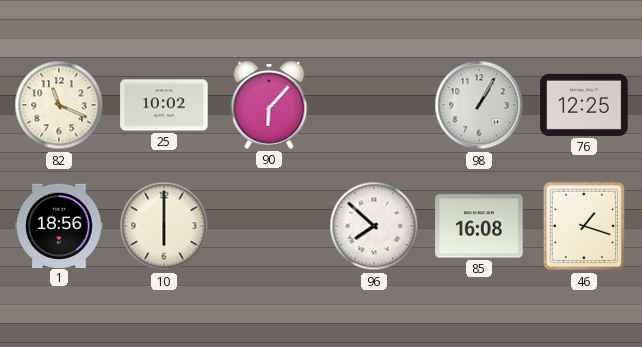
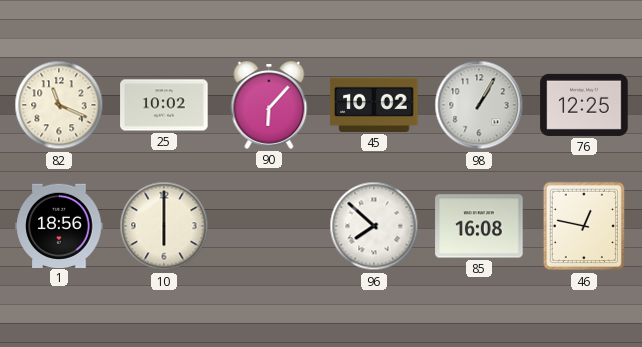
45: none -> 10:02
46: 1:18 -> 12:47
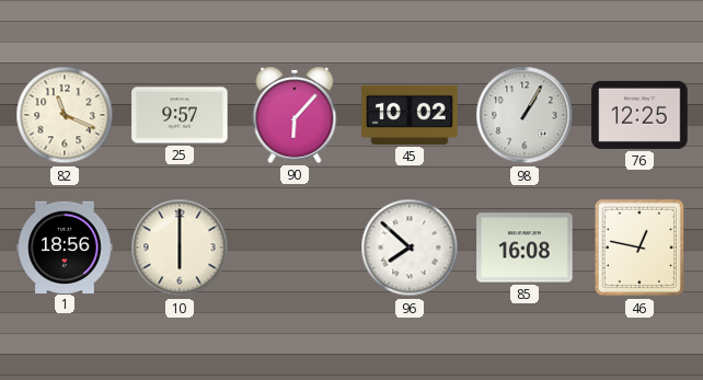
25: 10:02 -> 9:57
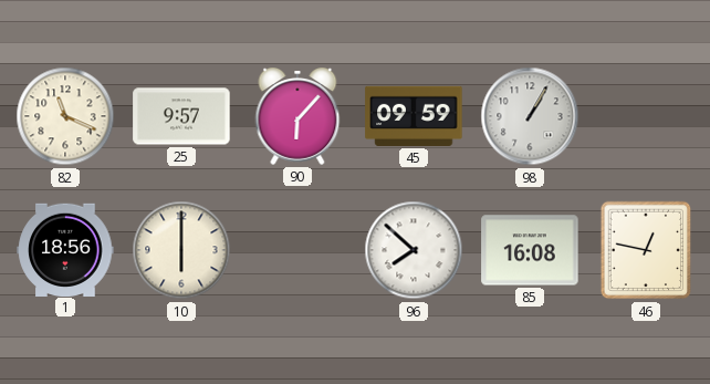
45: 10:02 -> 09:59
76: 12:25 -> none
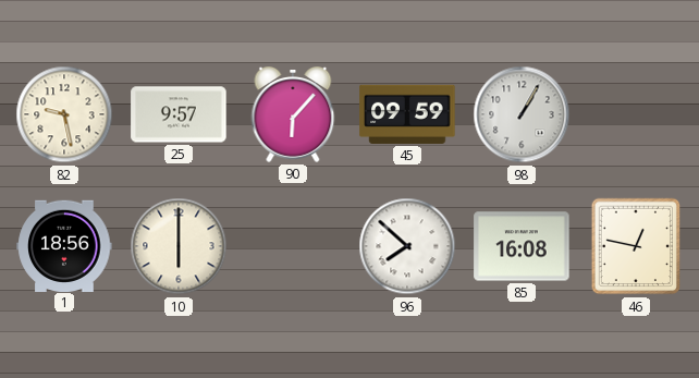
82: 11:19 -> 9:28
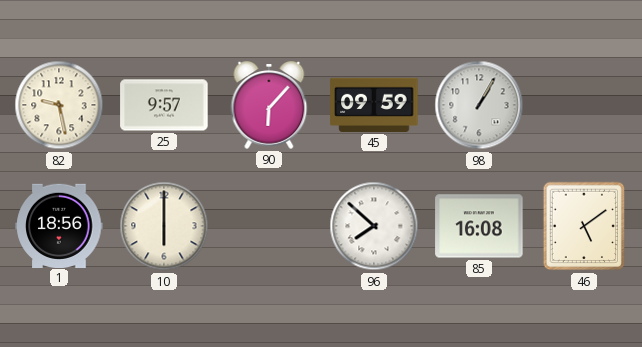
46: 12:47 -> 5:09
